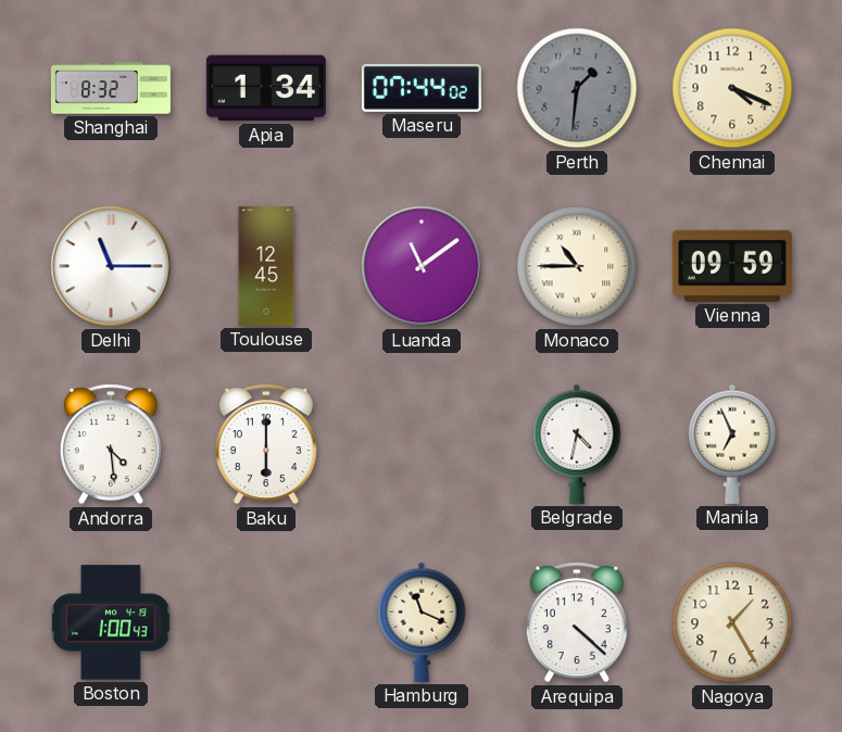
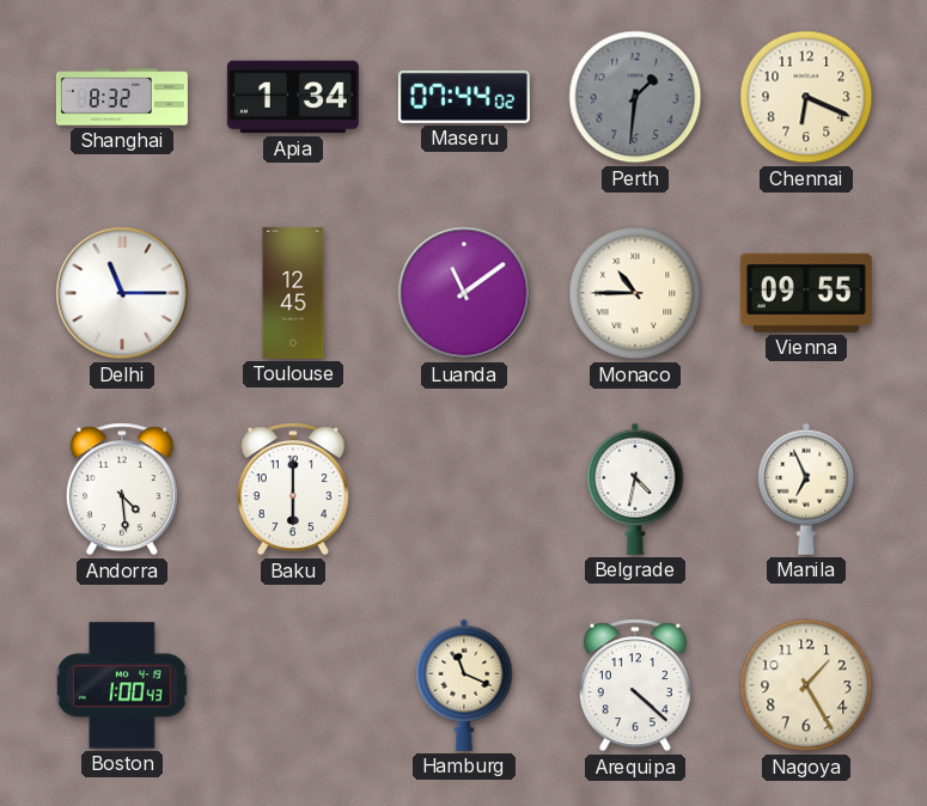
Chennai: 4:19 -> 6:19
Vienna: 09:59 -> 09:55
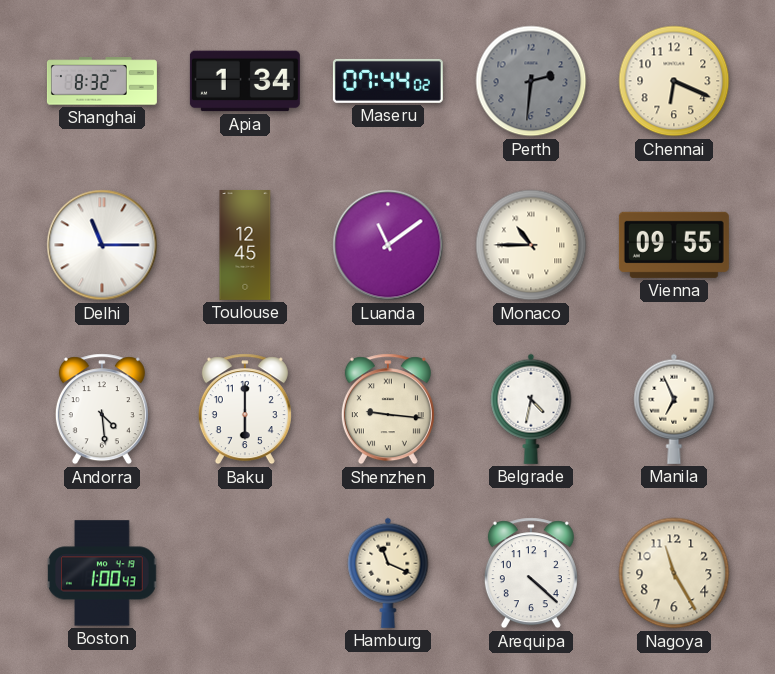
Perth: 1:31 -> 2:31
Shenzhen: none -> 9:16
Nagoya: 1:25 -> 11:25
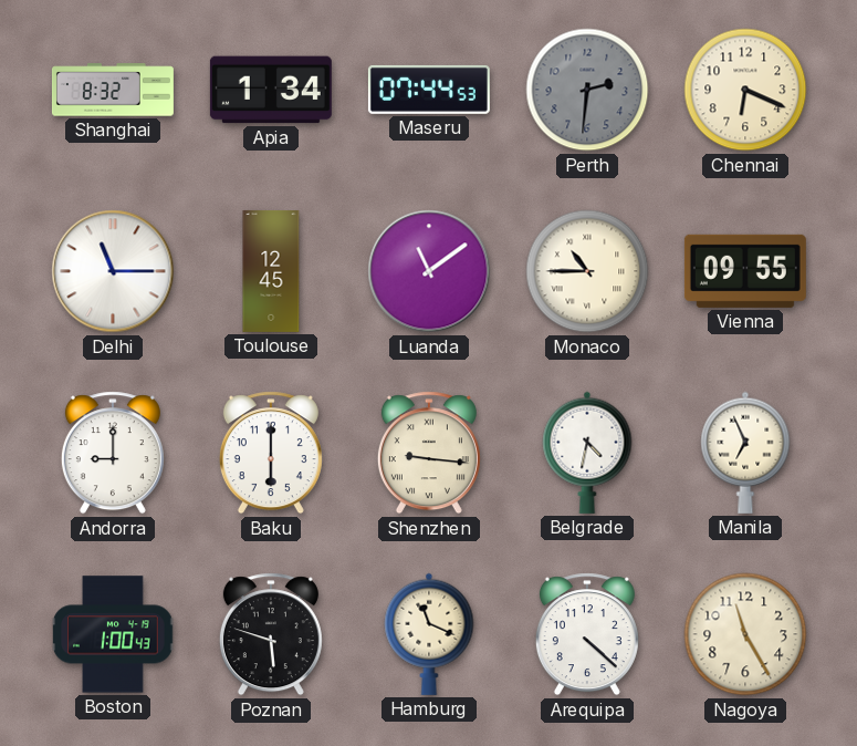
Maseru: 07:44:02 -> 07:44:53
Andorra: 4:29 -> 9:00
Poznan: none -> 5:48
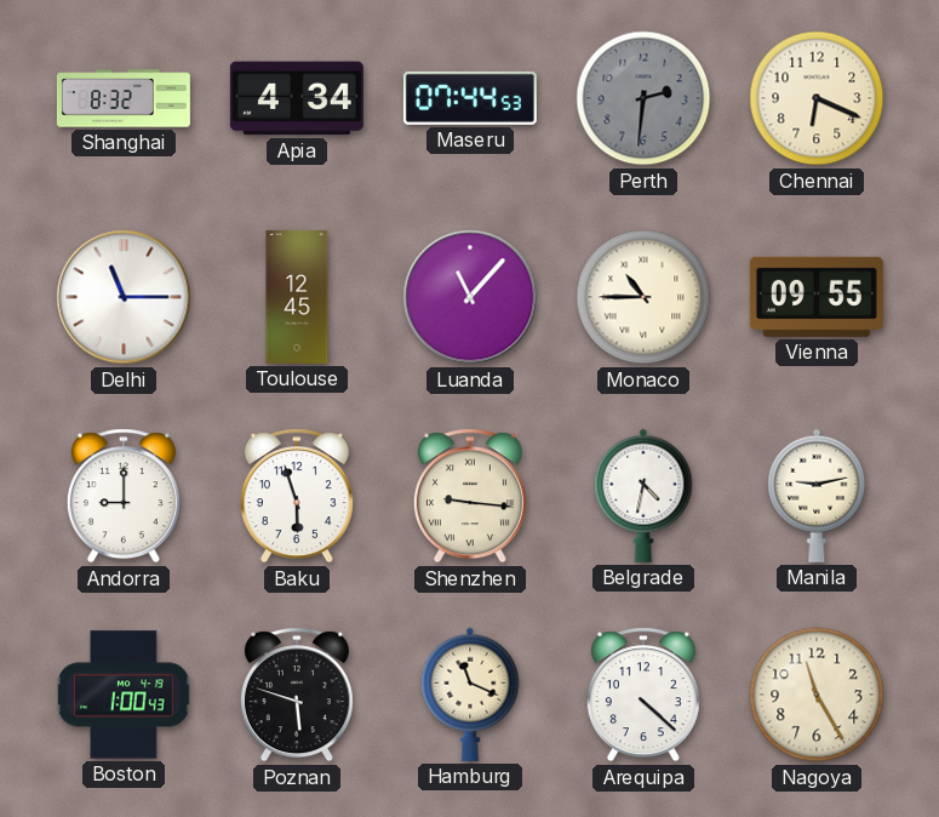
Apia: 1:34 -> 4:34
Luanda: 11:09 -> 11:07
Baku: 6:00 -> 5:57
Manila: 6:56 -> 9:13
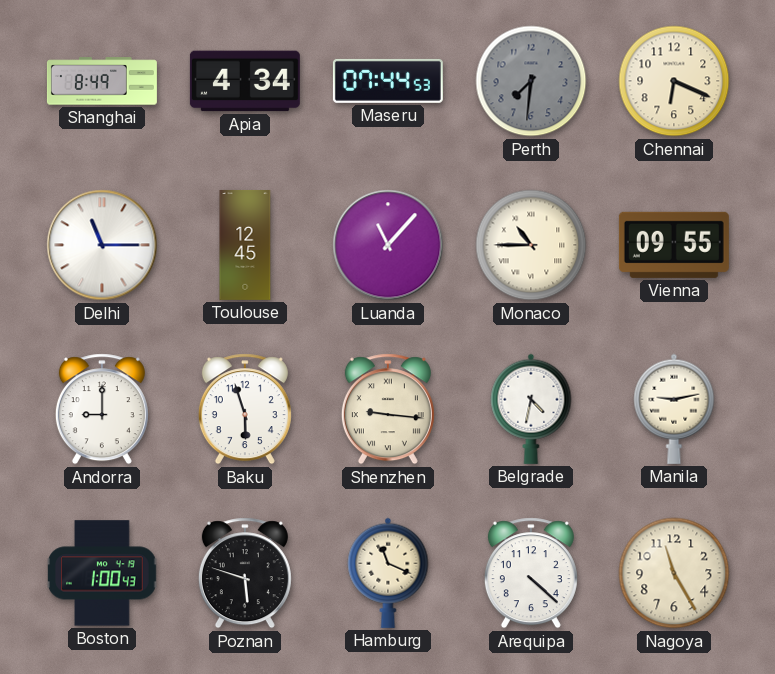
Shanghai: 8:32 -> 8:49
Perth: 2:31 -> 7:31
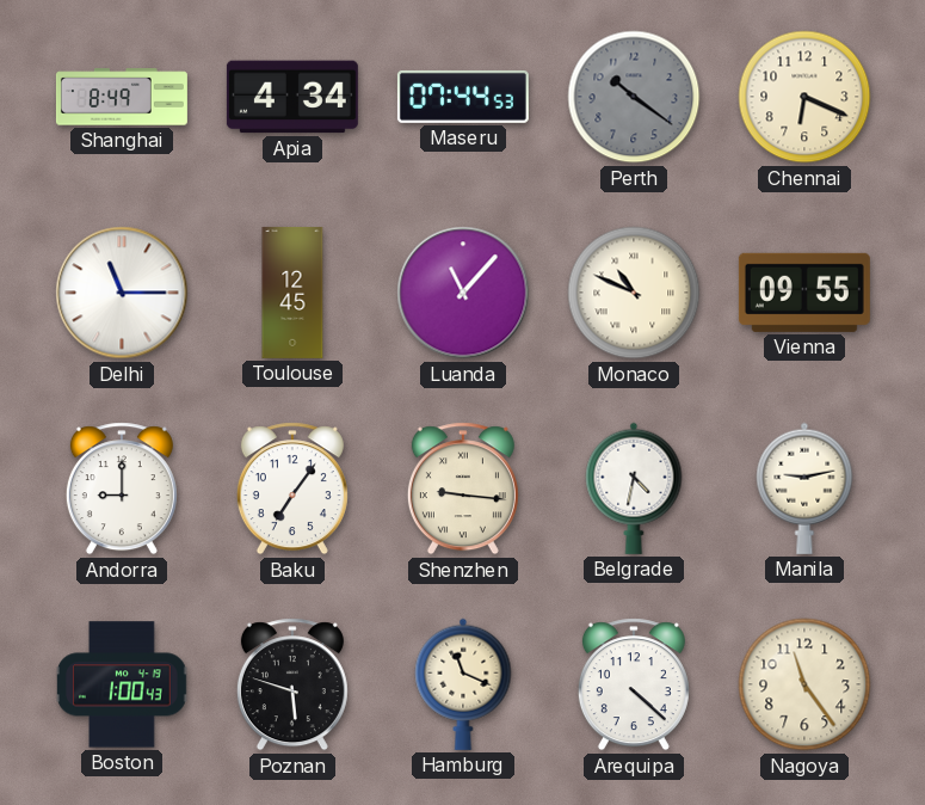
Perth: 7:31 -> 10:21
Monaco: 10:45 -> 10:49
Baku: 5:57 -> 7:06
Nagoya: 11:25 -> 11:24
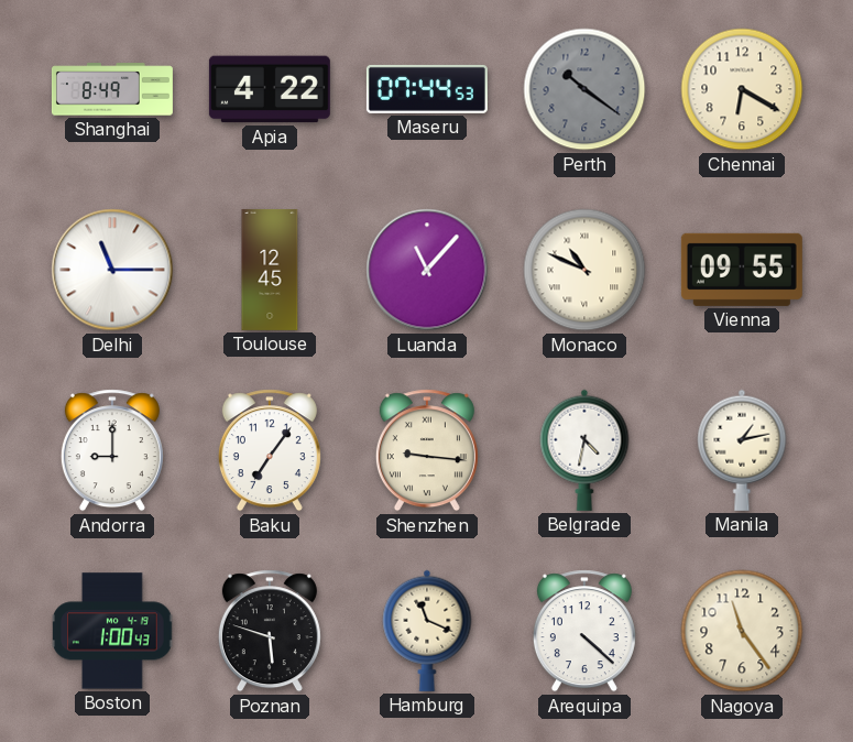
Apia: 4:34 -> 4:22
Chennai: 6:19 -> 6:20
Manila: 9:13 -> 1:13
